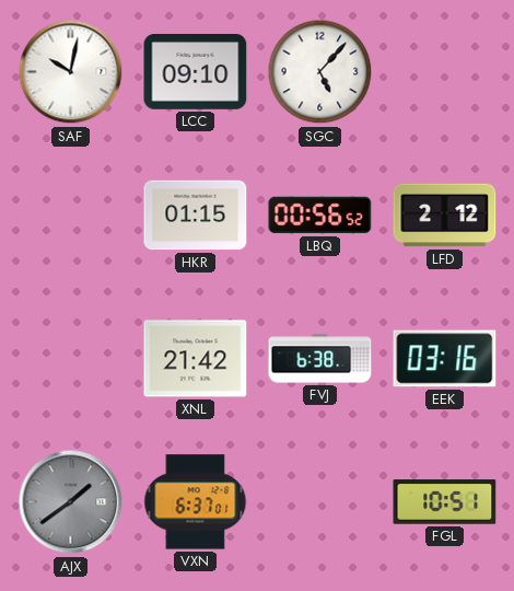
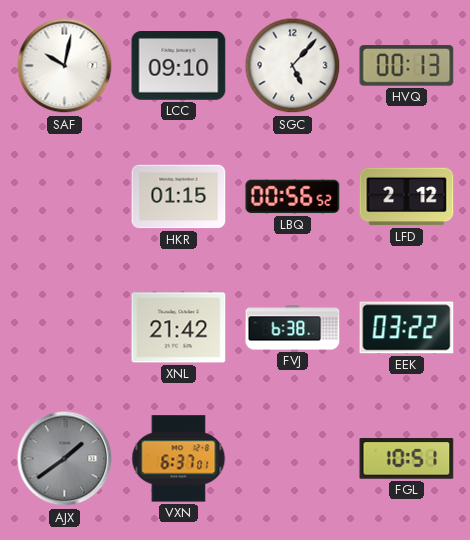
HVQ: none -> 00:13
EEK: 03:16 -> 03:22
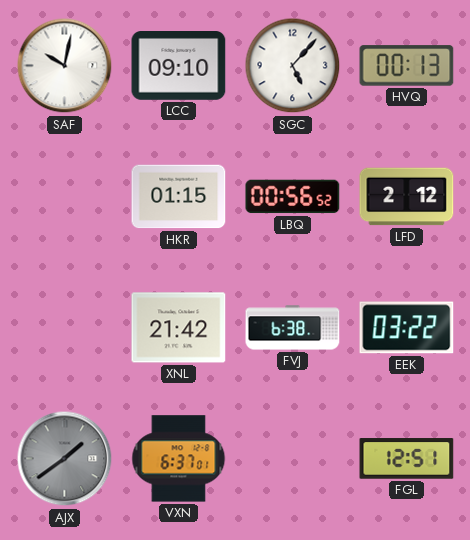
FGL: 10:51 -> 12:51
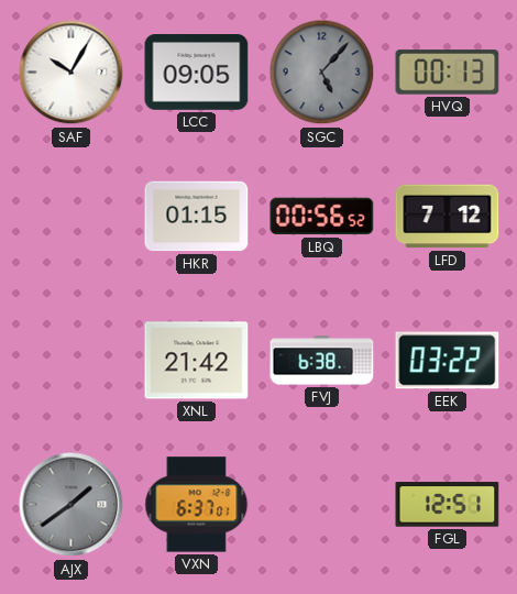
SAF: 10:02 -> 10:05
LCC: 09:10 -> 09:05
SGC dial: white -> grey
LFD: 2:12 -> 7:12
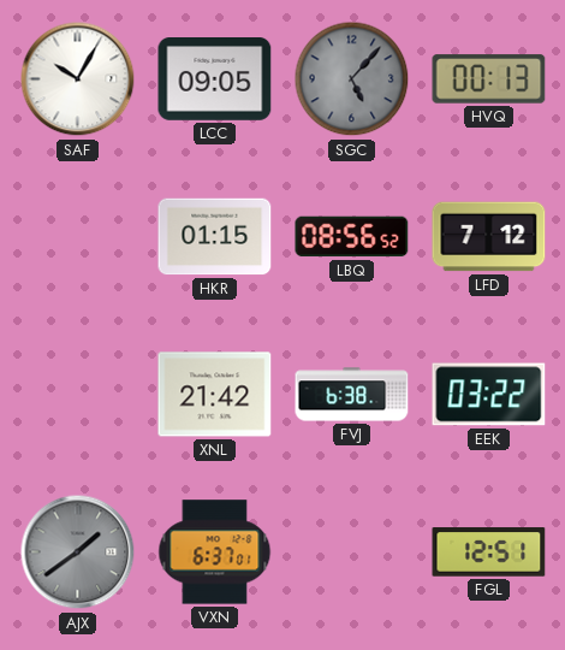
LBQ: 00:56 -> 08:56
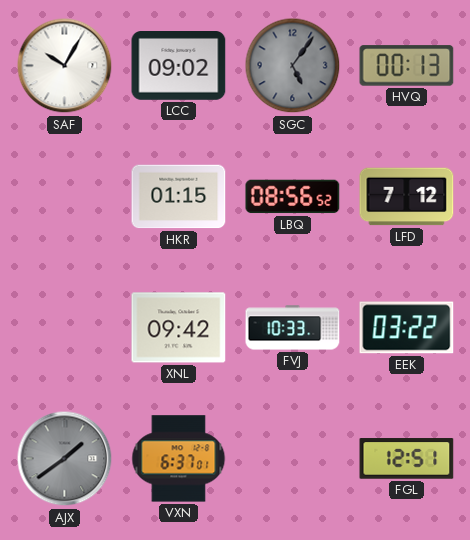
LCC: 09:05 -> 09:02
SGC: 5:07 -> 5:06
XNL: 21:42 -> 09:42
FVJ: 6:38 -> 10:33
